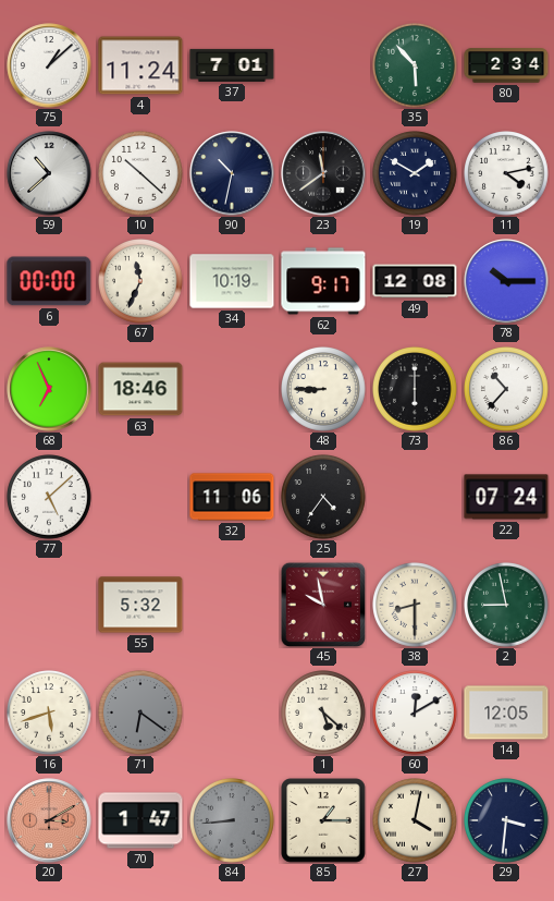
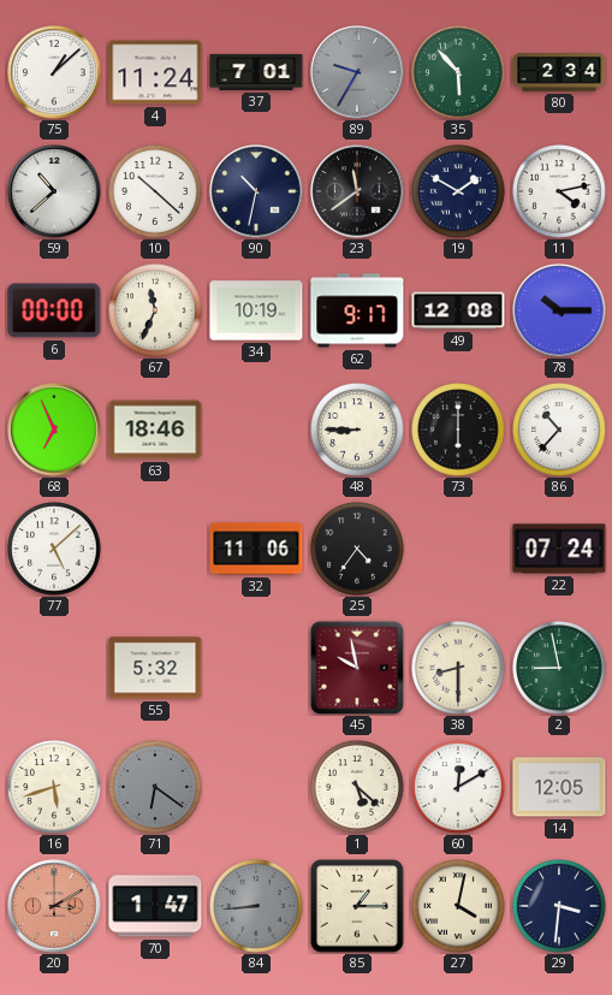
89: none -> 9:35
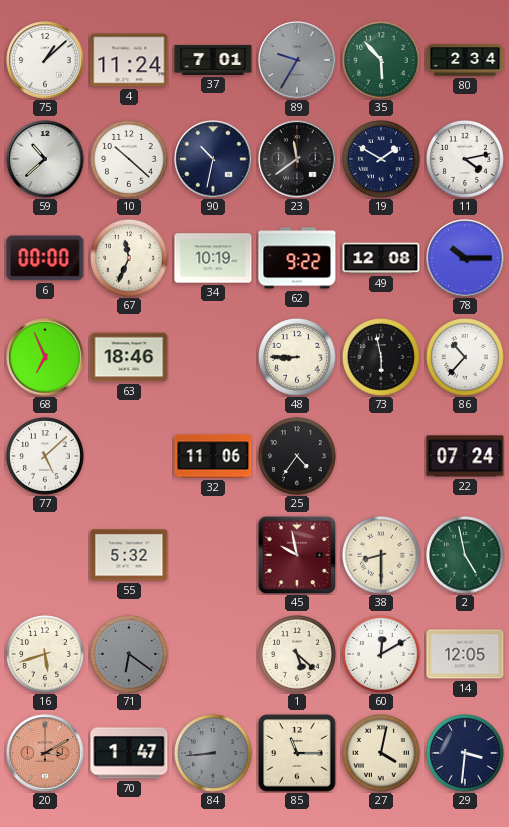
62: 9:17 -> 9:22
73: 6:00 -> 5:58
2: 8:58 -> 4:58
85: 1:15 -> 11:15
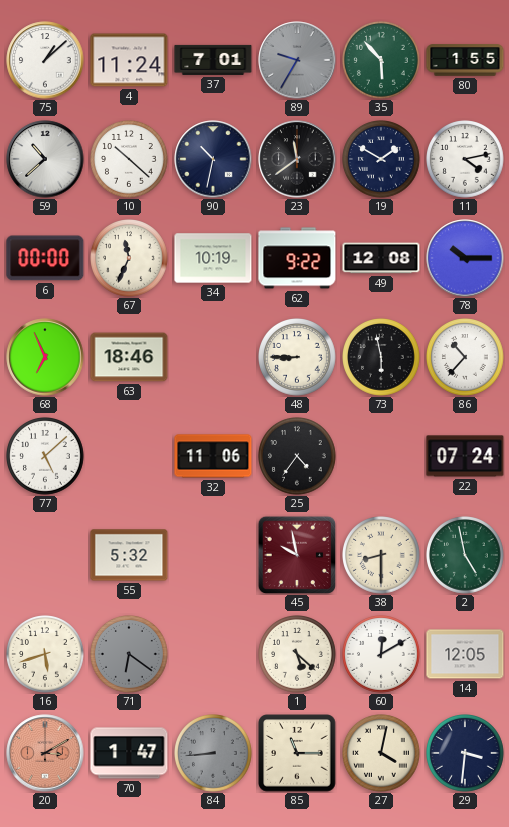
80: 2:34 -> 1:55
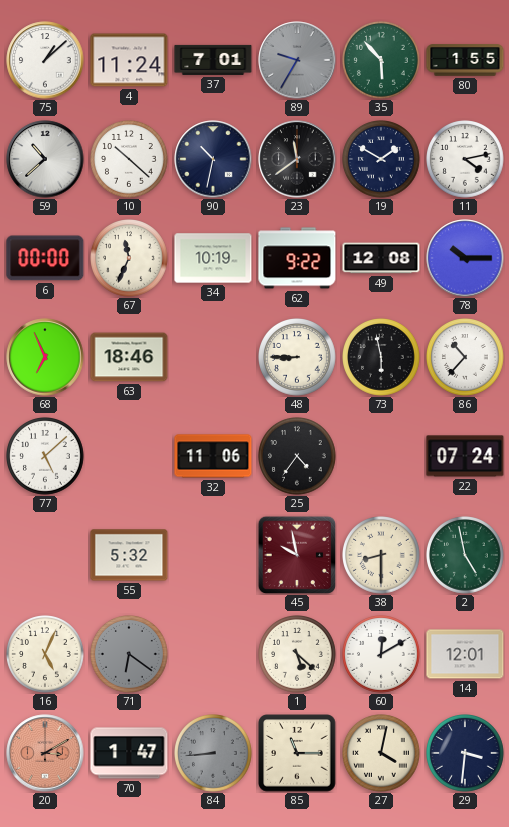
16: 5:42 -> 5:04
14: 12:05 -> 12:01
